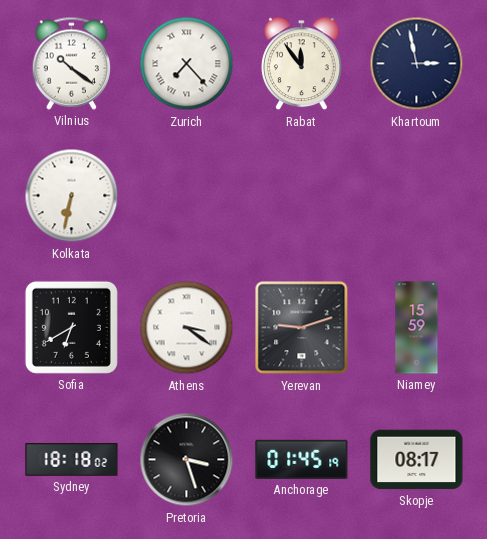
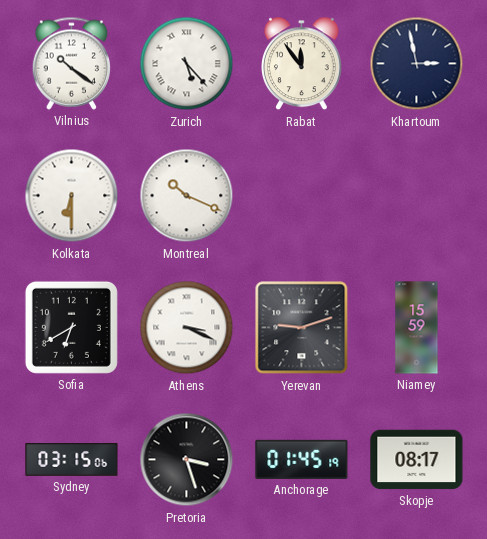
Zurich: 7:23 -> 5:23
Kolkata: 6:32 -> 6:30
Montreal: none -> 10:19
Athens: 3:21 -> 3:19
Sydney: 18:18 -> 03:15
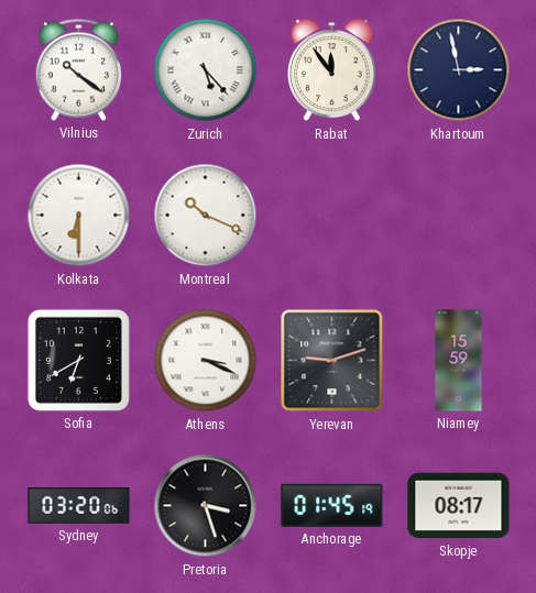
Sydney: 03:15 -> 03:20
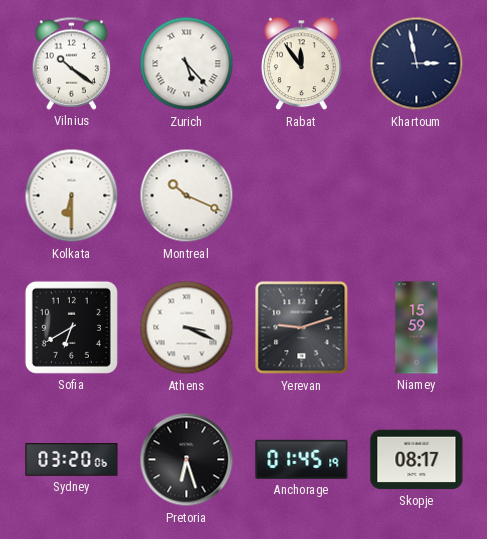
Pretoria: 3:27 -> 6:27
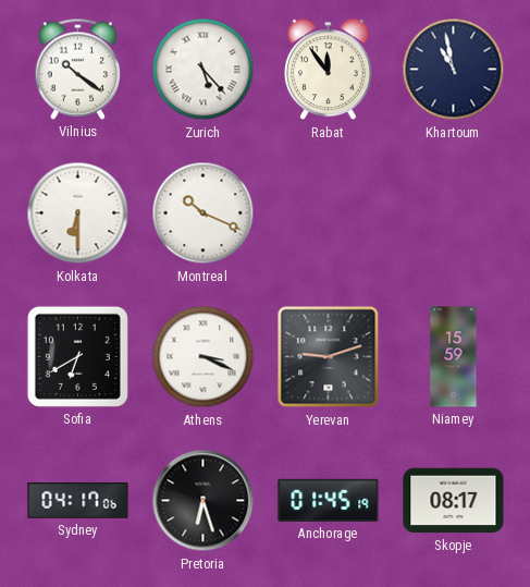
Khartoum: 2:58 -> 10:58
Sydney: 03:20 -> 04:17
